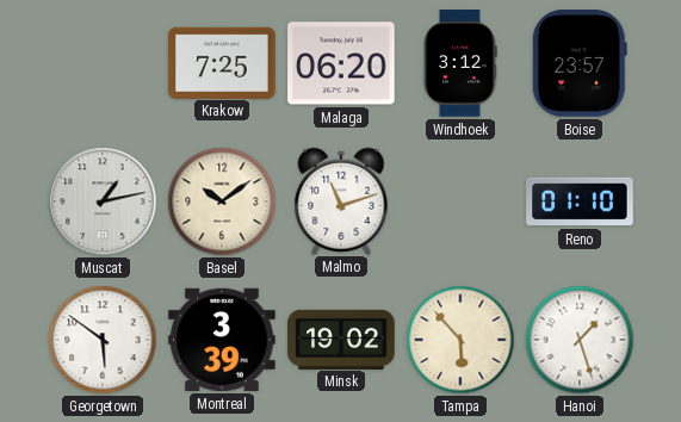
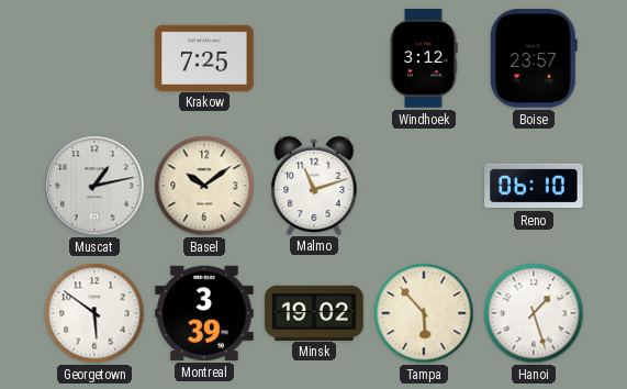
Malaga: 06:20 -> none
Reno: 01:10 -> 06:10
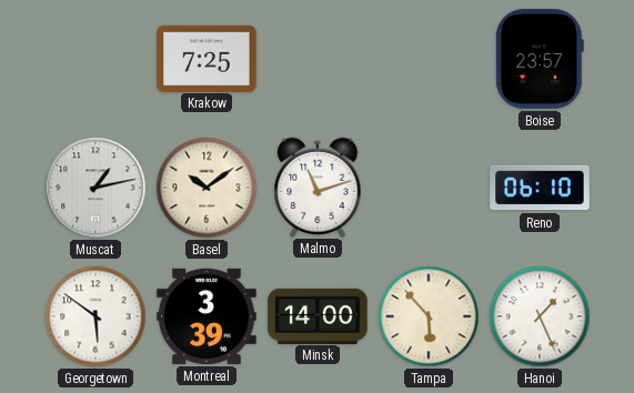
Windhoek: 3:12 -> none
Minsk: 19:02 -> 14:00
Hanoi: 1:27 -> 1:26
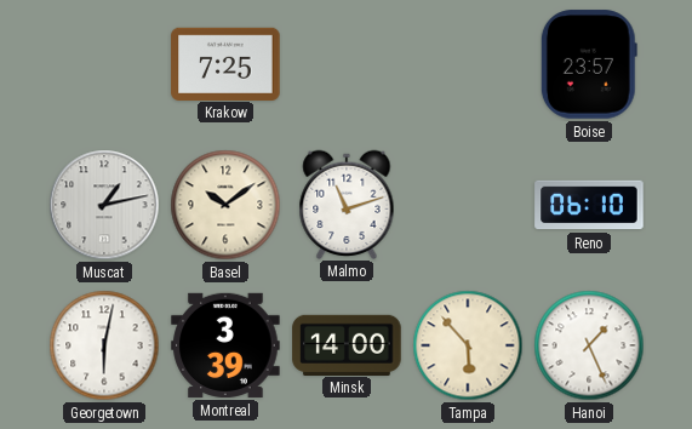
Georgetown: 5:51 -> 6:02
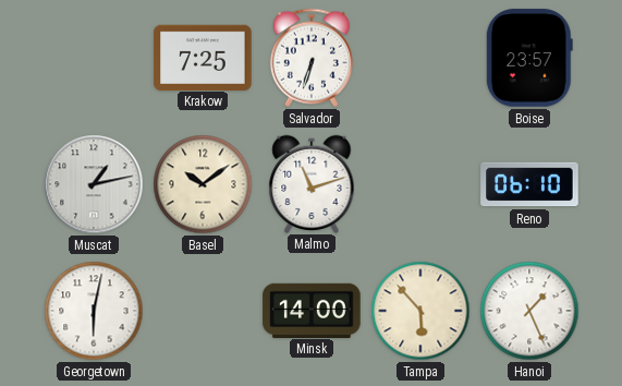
Salvador: none -> 6:33
Montreal: 3:39 -> none
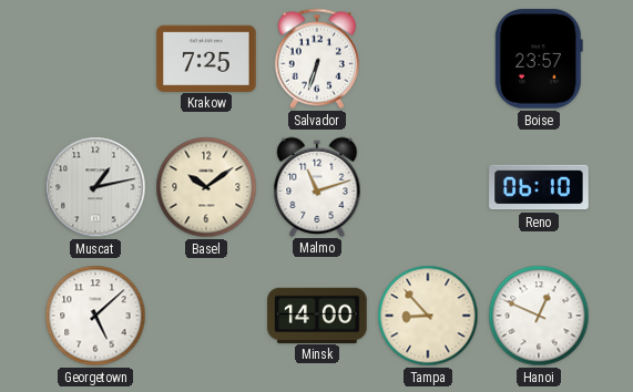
Georgetown: 6:02 -> 5:08
Tampa: 5:53 -> 8:53
Hanoi: 1:26 -> 12:49
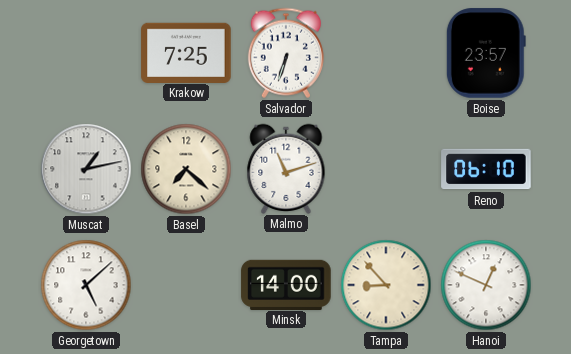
Basel: 10:09 -> 7:22
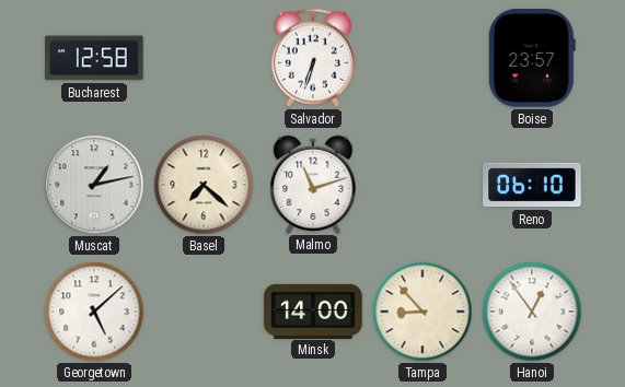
Bucharest: none -> 12:58
Krakow: 7:25 -> none
Hanoi: 12:49 -> 12:54
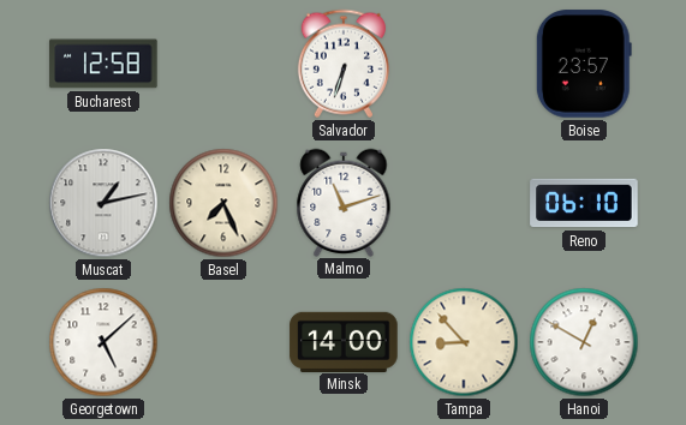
Basel: 7:22 -> 7:26
Hanoi: 12:54 -> 12:50
